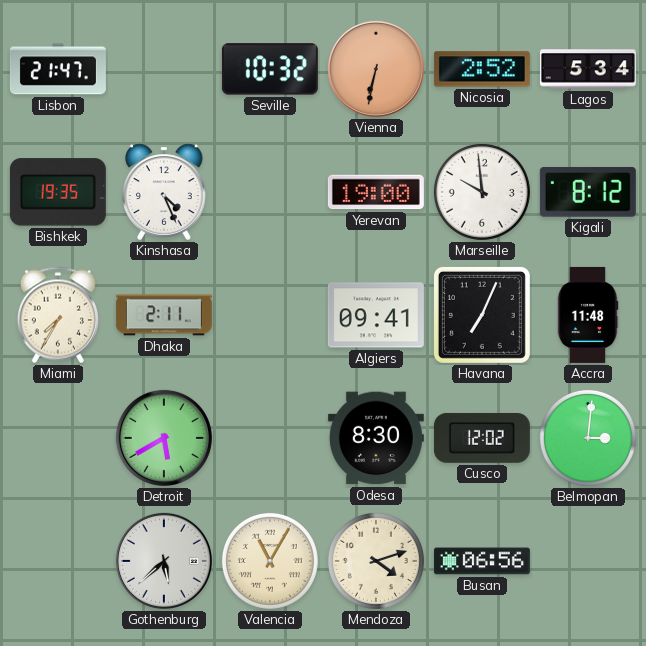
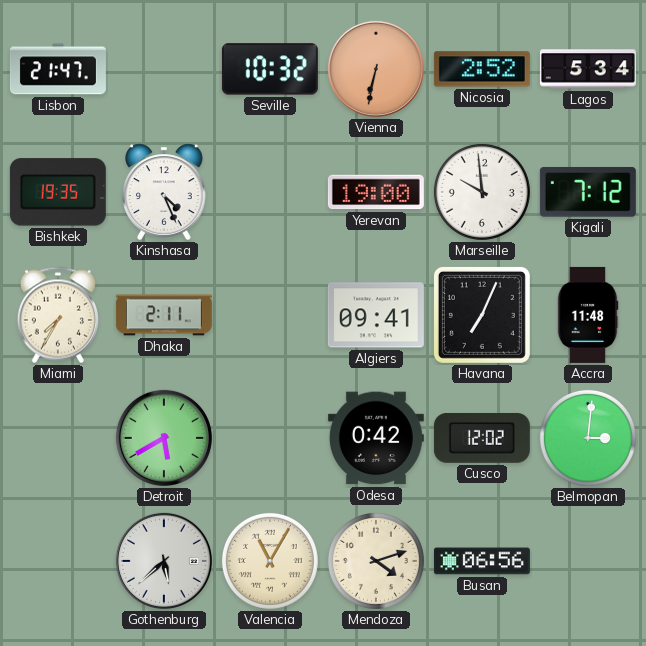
Kigali: 8:12 -> 7:12
Odesa: 8:30 -> 0:42
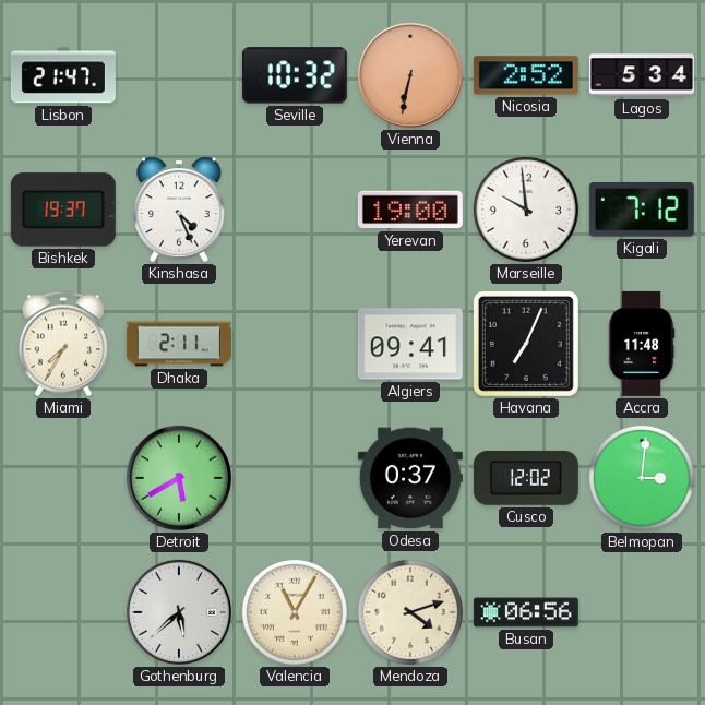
Bishkek: 19:35 -> 19:37
Odesa: 0:42 -> 0:37
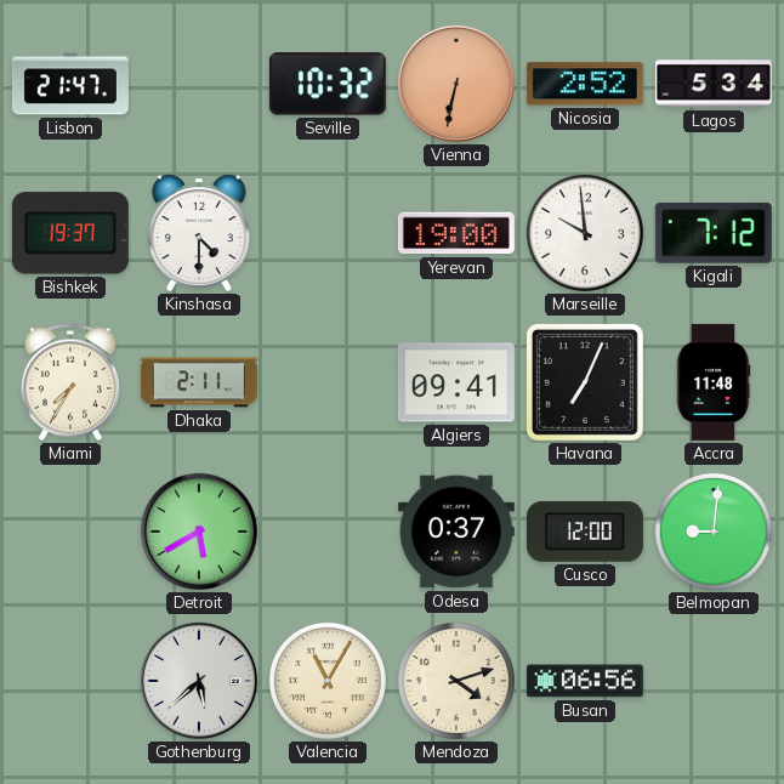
Kinshasa: 4:26 -> 4:30
Cusco: 12:02 -> 12:00
Belmopan: 3:01 -> 9:01
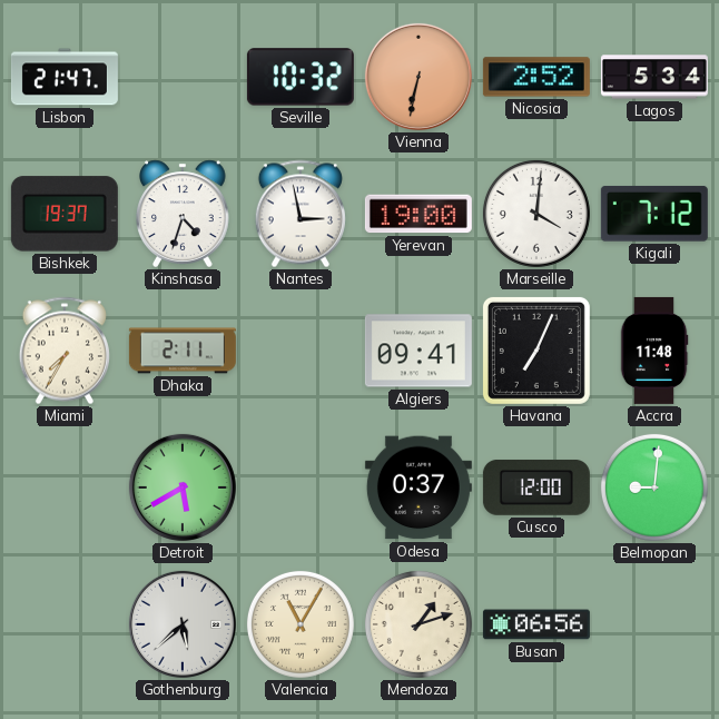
Kinshasa: 4:30 -> 4:33
Nantes: none -> 2:58
Marseille: 9:59 -> 4:01
Mendoza: 4:12 -> 1:12
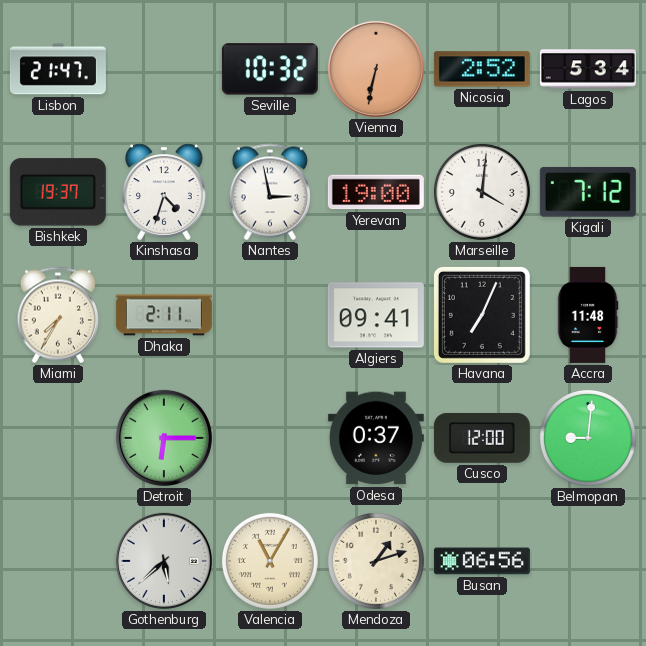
Detroit: 5:40 -> 6:15
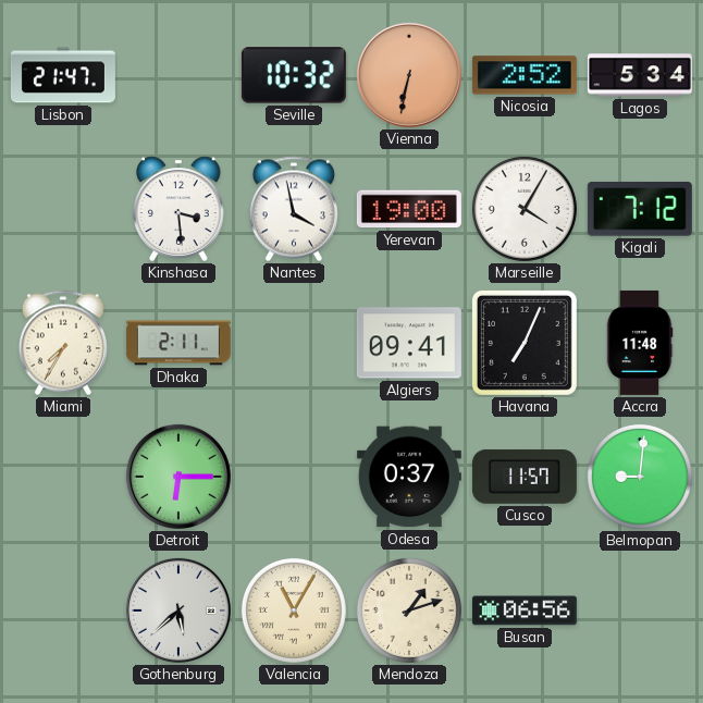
Bishkek: 19:37 -> none
Kinshasa: 4:33 -> 3:29
Nantes: 2:58 -> 3:58
Marseille: 4:01 -> 4:05
Cusco: 12:00 -> 11:57
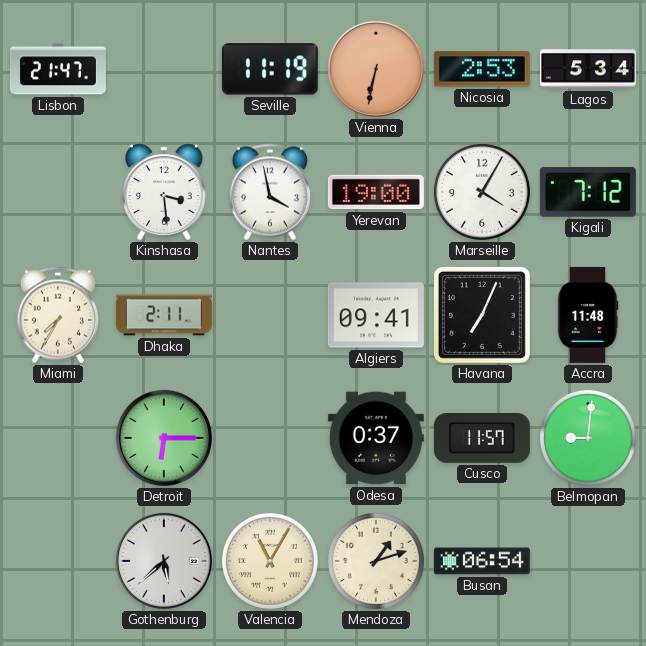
Seville: 10:32 -> 11:19
Nicosia: 2:52 -> 2:53
Busan: 06:56 -> 06:54
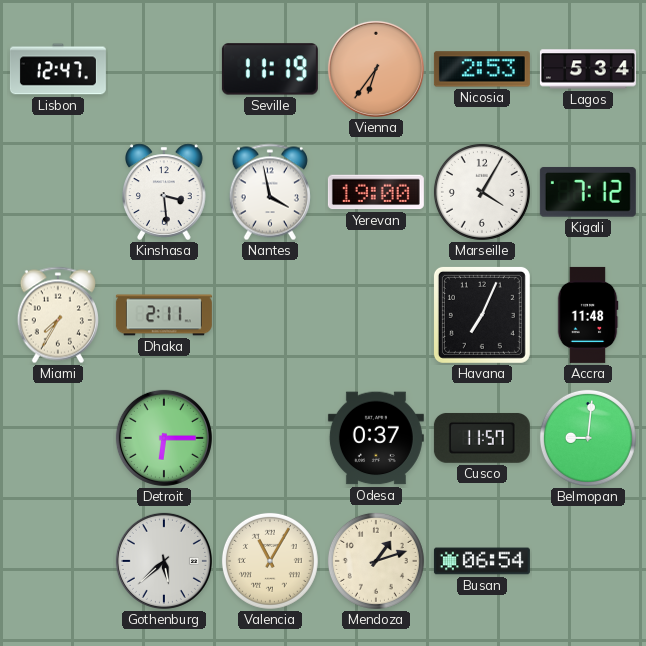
Lisbon: 21:47 -> 12:47
Vienna: 6:32 -> 6:36
Algiers: 09:41 -> none
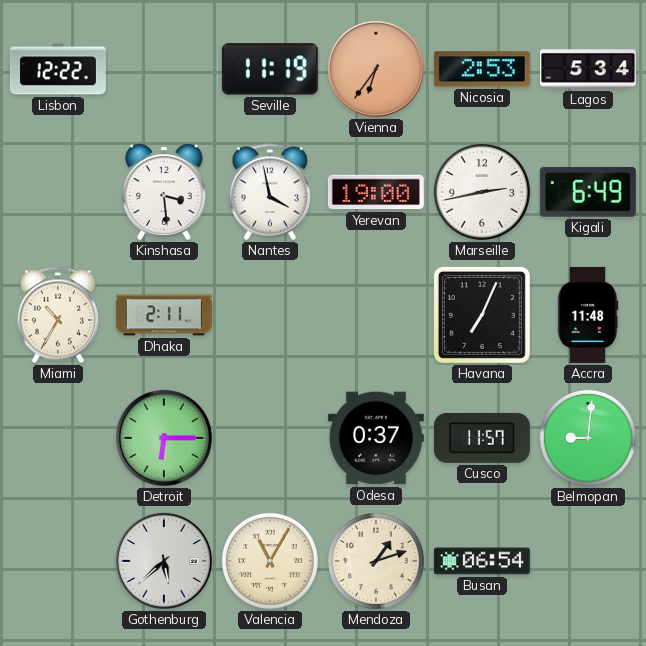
Lisbon: 12:47 -> 12:22
Marseille: 4:05 -> 2:43
Kigali: 7:12 -> 6:49
Miami: 7:35 -> 10:35
